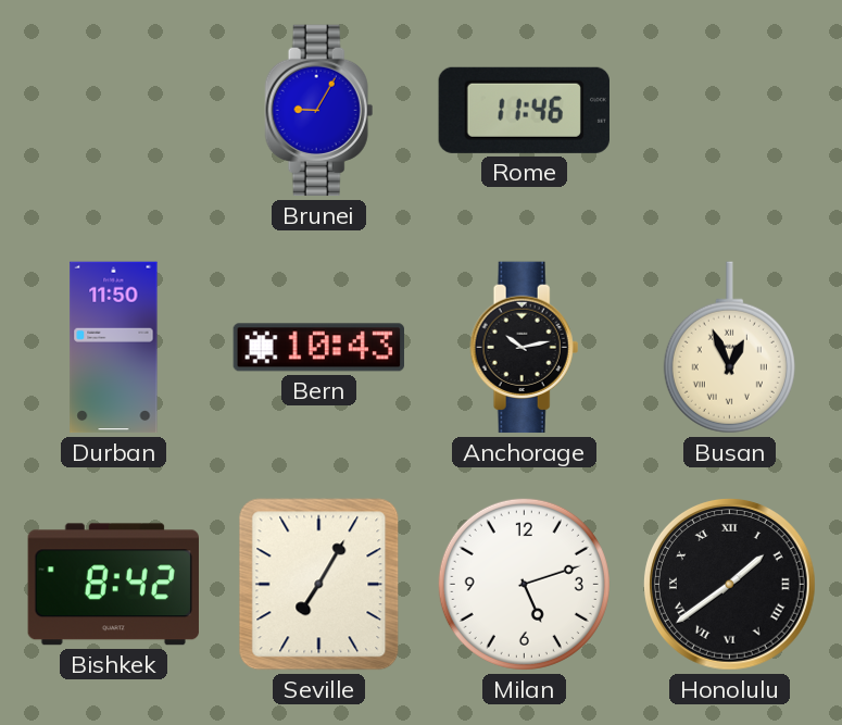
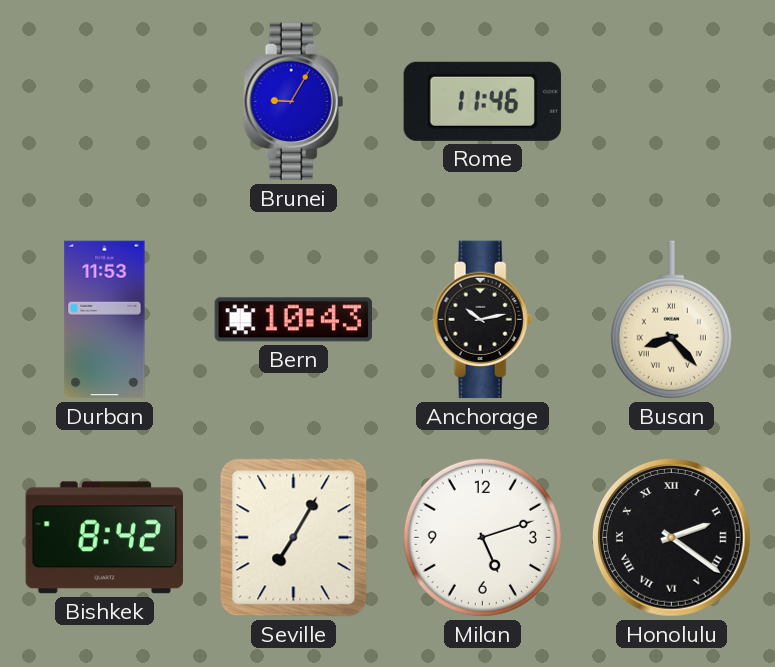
Durban: 11:50 -> 11:53
Busan: 12:56 -> 8:23
Honolulu: 1:39 -> 2:21
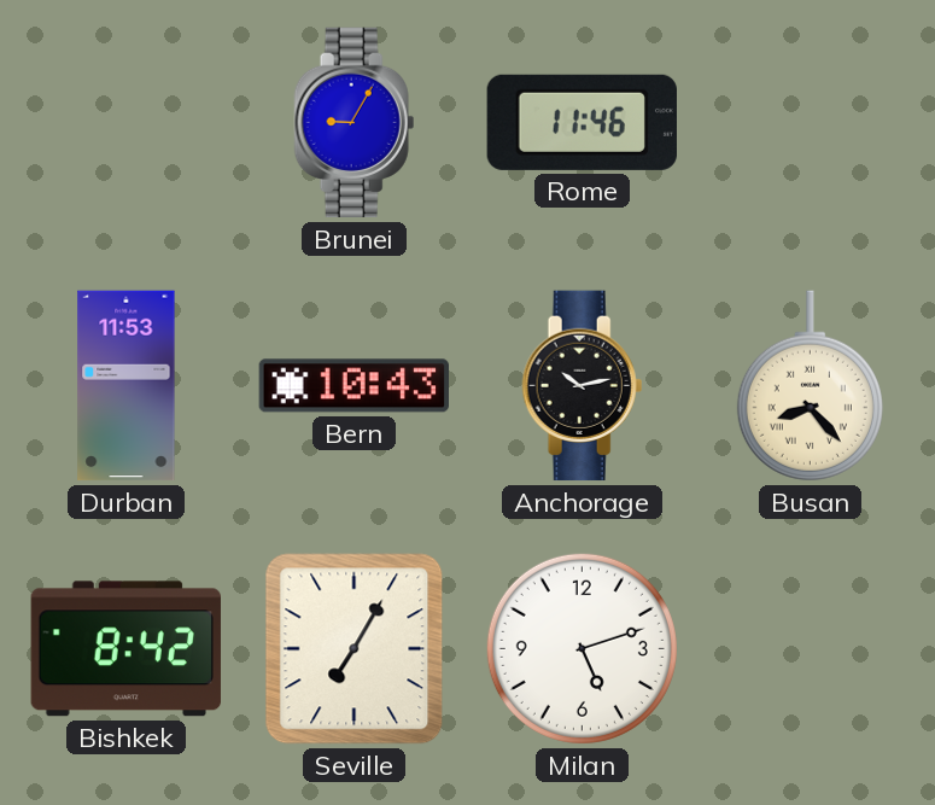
Honolulu: 2:21 -> none
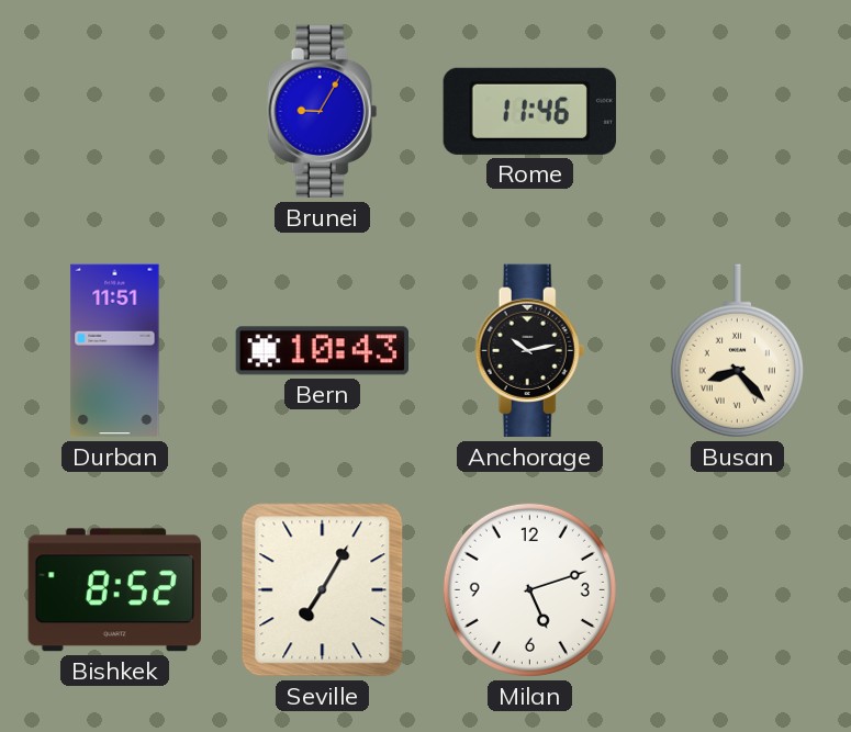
Durban: 11:53 -> 11:51
Bishkek: 8:42 -> 8:52
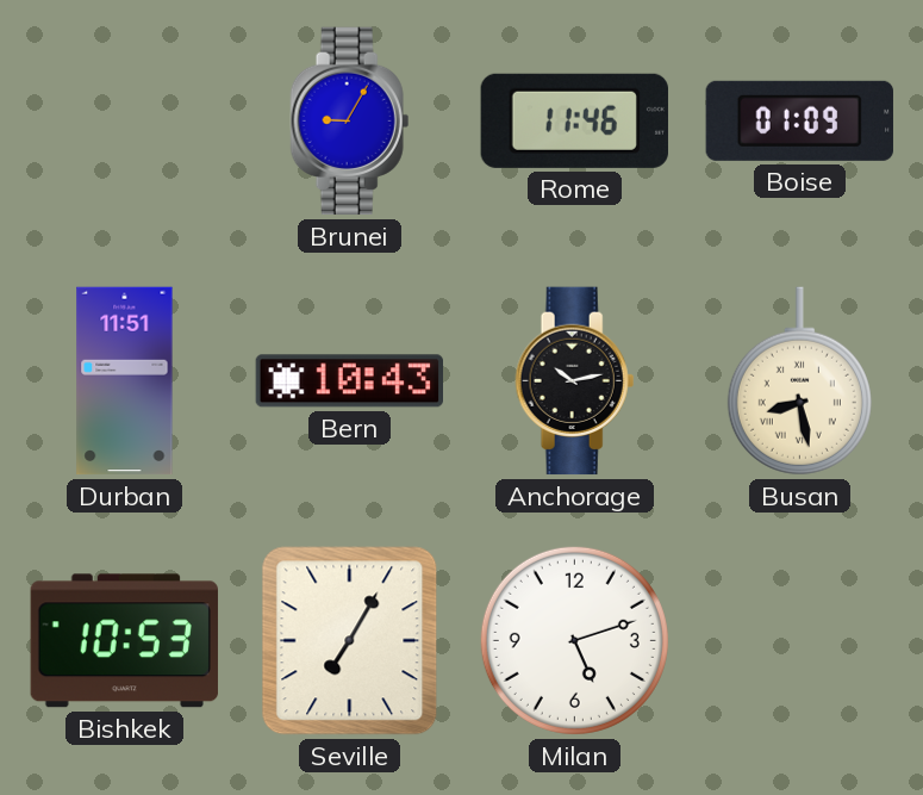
Boise: none -> 01:09
Busan: 8:23 -> 8:28
Bishkek: 8:52 -> 10:53
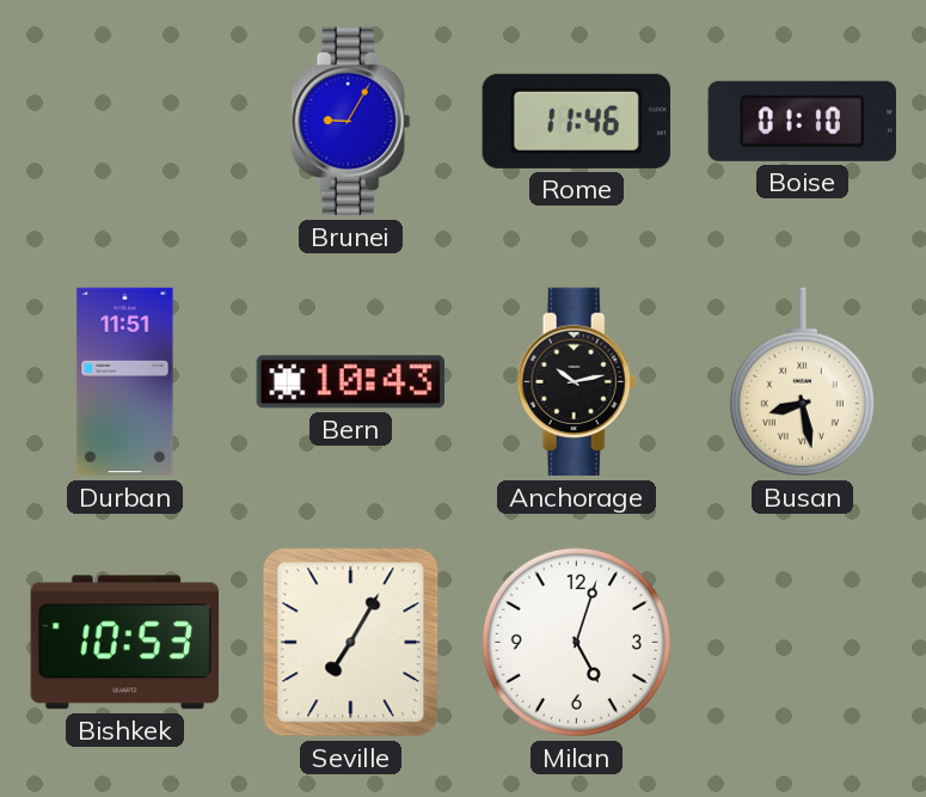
Boise: 01:09 -> 01:10
Milan: 5:12 -> 5:03
